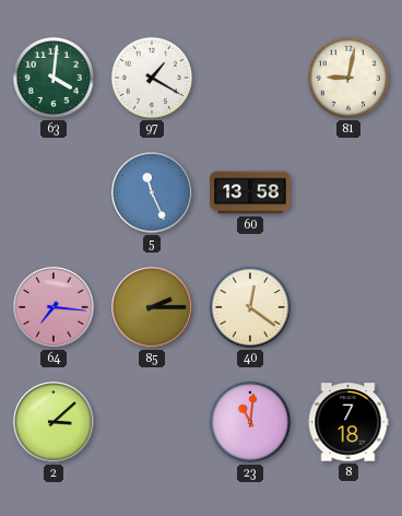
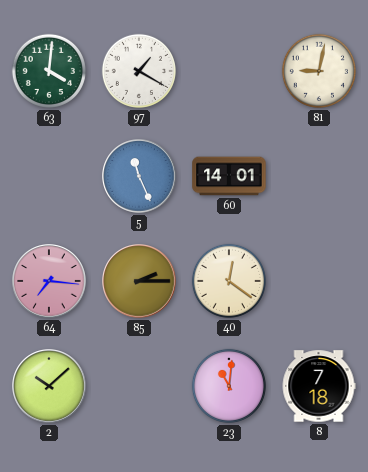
60: 13:58 -> 14:01
2: 3:08 -> 10:08
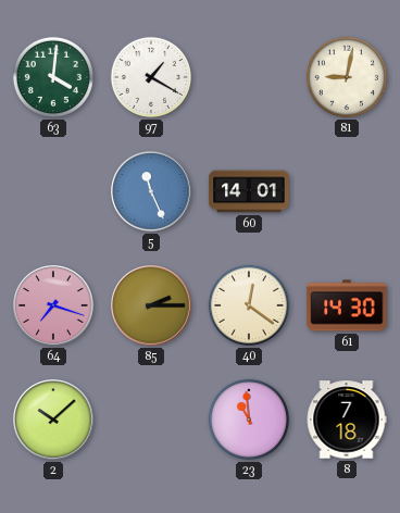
64: 7:16 -> 7:18
61: none -> 14:30
23: 11:01 -> 10:59
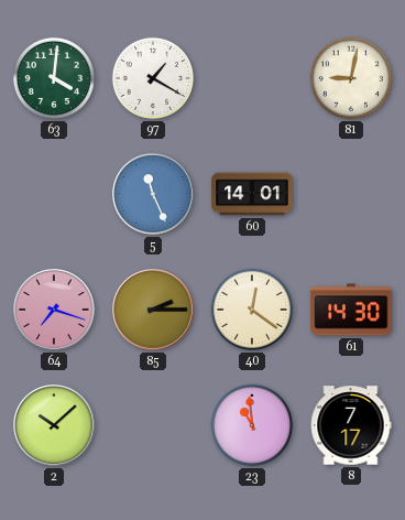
8: 7:18 -> 7:17
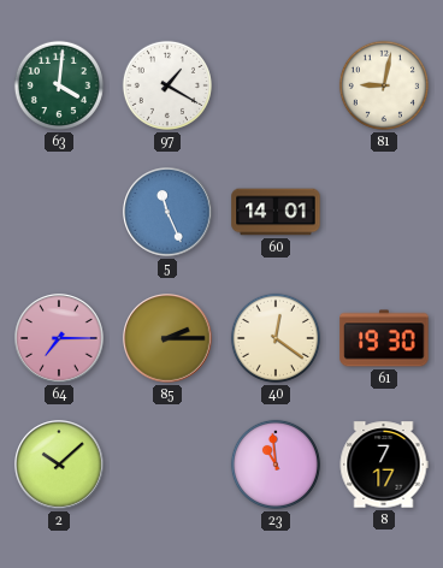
64: 7:18 -> 7:15
61: 14:30 -> 19:30
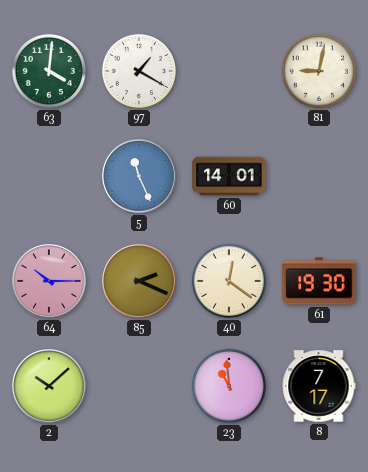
64: 7:15 -> 10:15
85: 2:15 -> 2:19
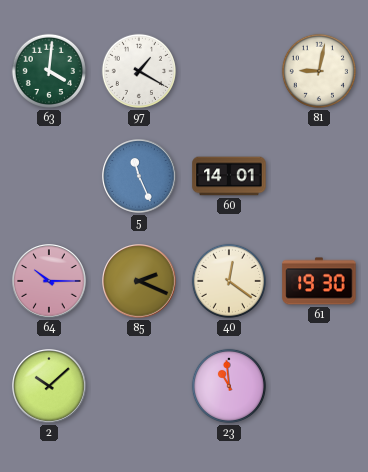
8: 7:17 -> none
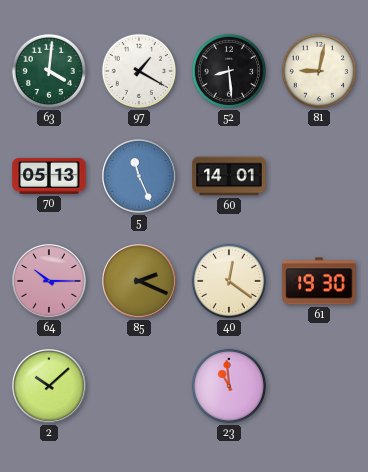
52: none -> 8:29
70: none -> 05:13
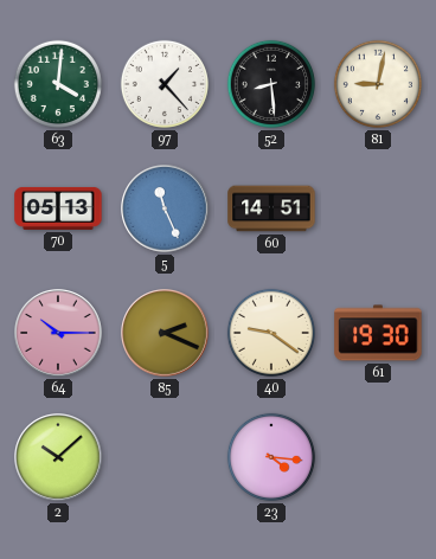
97: 1:20 -> 1:23
60: 14:01 -> 14:51
40: 12:21 -> 9:21
23: 10:59 -> 4:16
